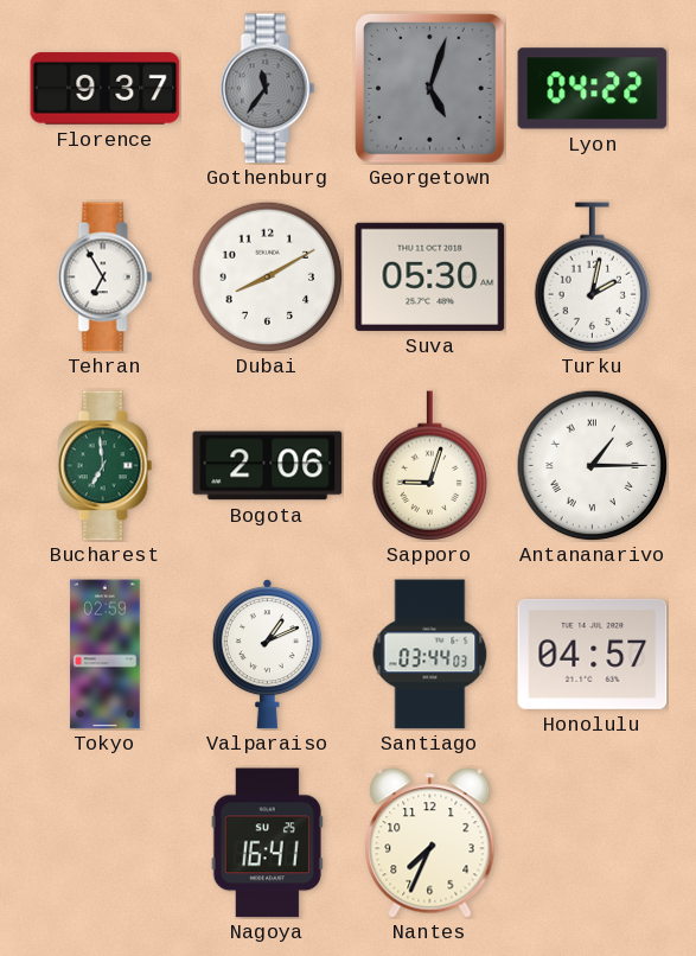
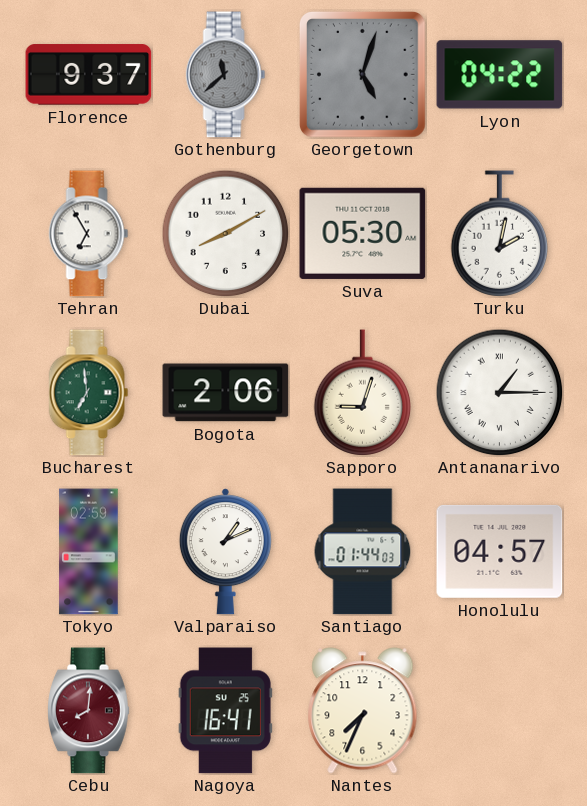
Gothenburg: 11:36 -> 11:38
Santiago: 03:44 -> 01:44
Cebu: none -> 8:01
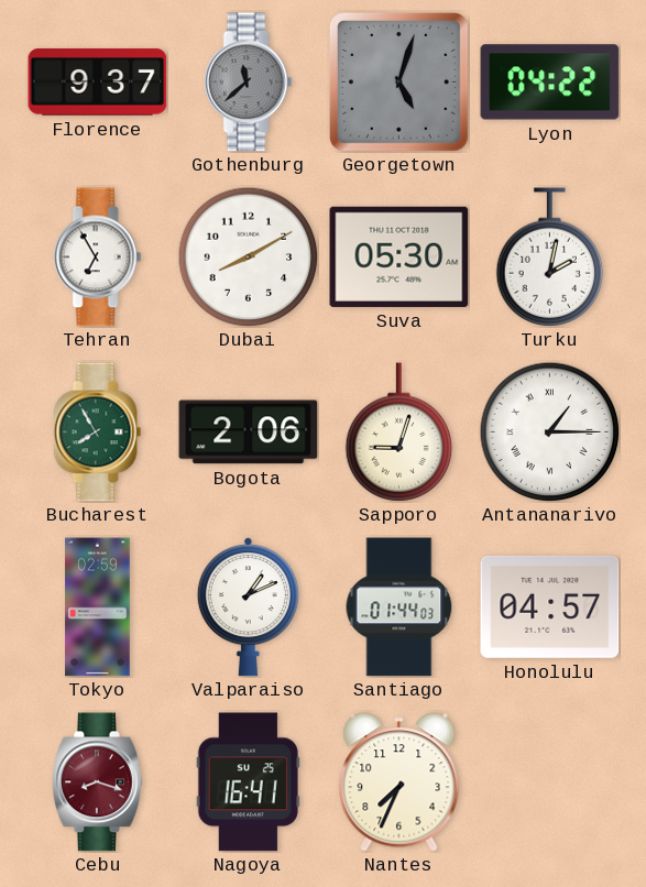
Bucharest: 6:59 -> 7:55
Cebu: 8:01 -> 8:18
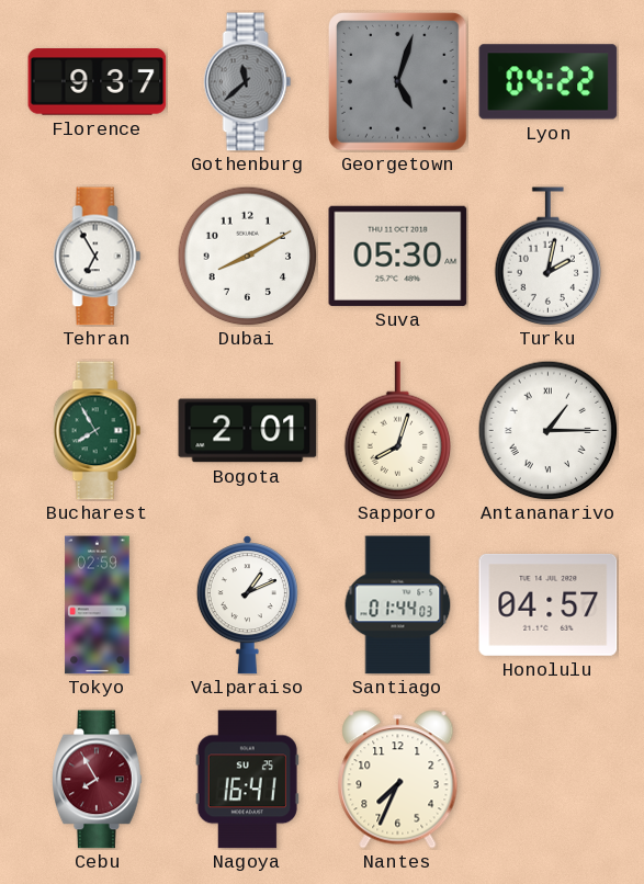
Bogota: 2:06 -> 2:01
Sapporo: 9:03 -> 8:03
Cebu: 8:18 -> 7:55
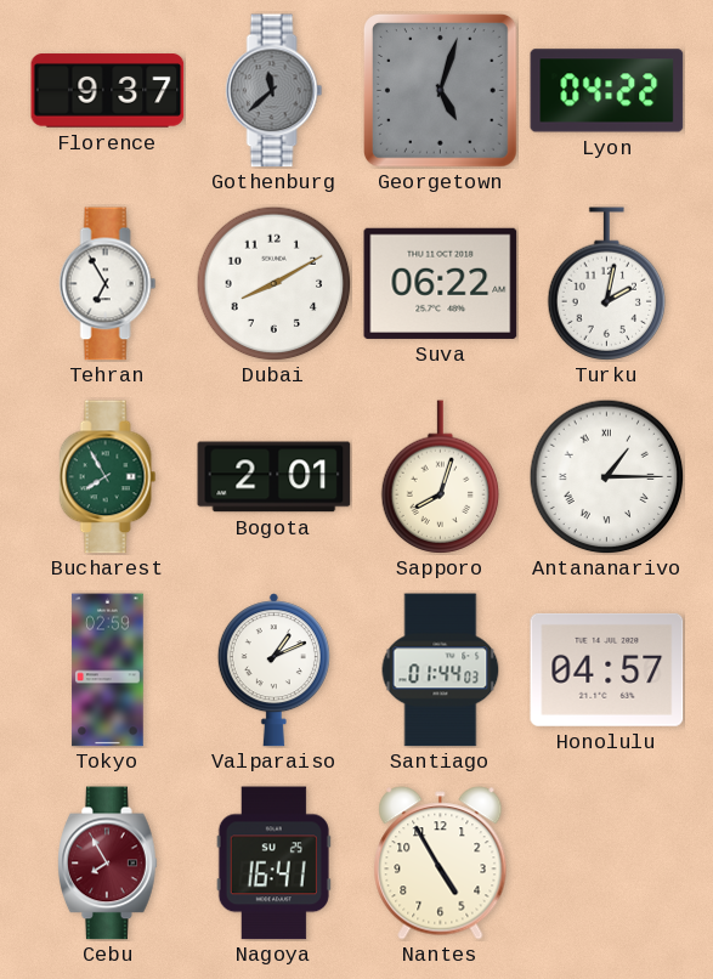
Suva: 05:30 -> 06:22
Nantes: 7:34 -> 4:55
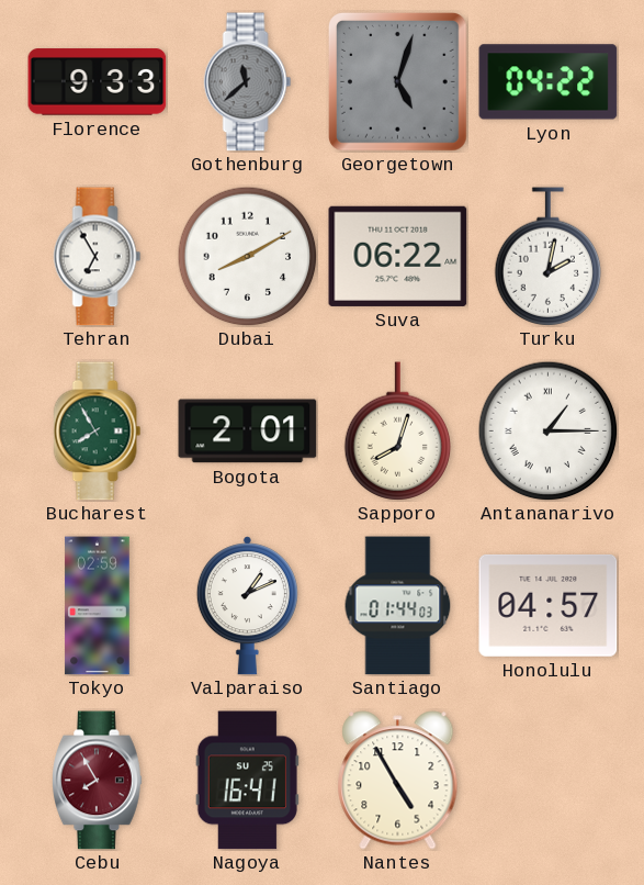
Florence: 9:37 -> 9:33
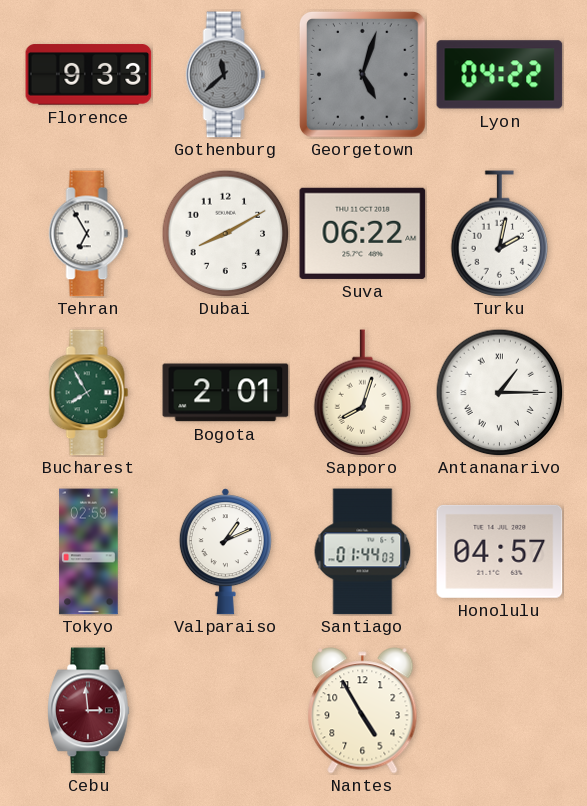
Cebu: 7:55 -> 2:59
Nagoya: 16:41 -> none
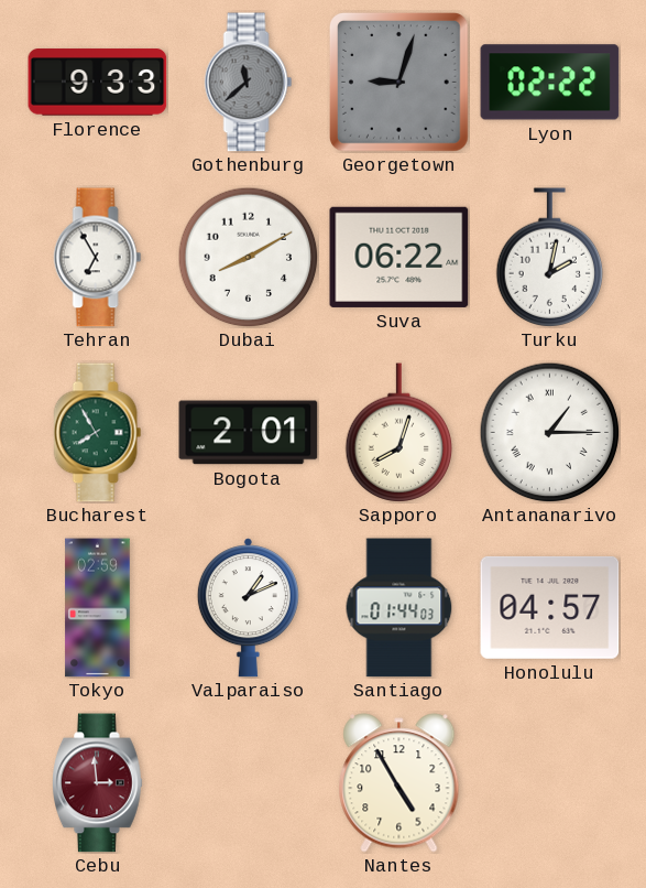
Georgetown: 5:03 -> 9:03
Lyon: 04:22 -> 02:22
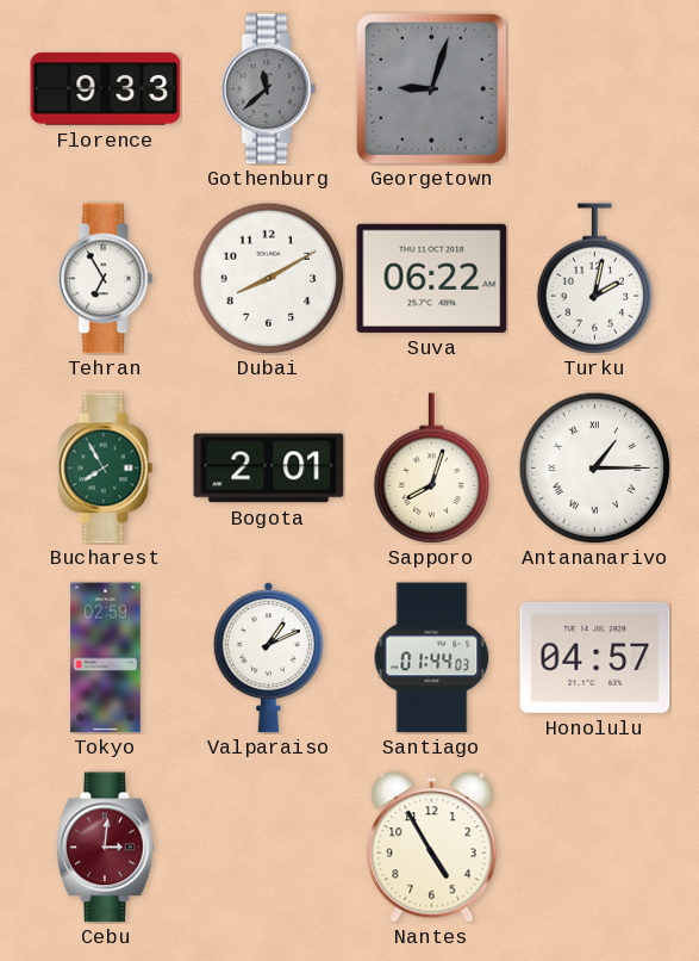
Lyon: 02:22 -> none
Cebu: 2:59 -> 3:01
